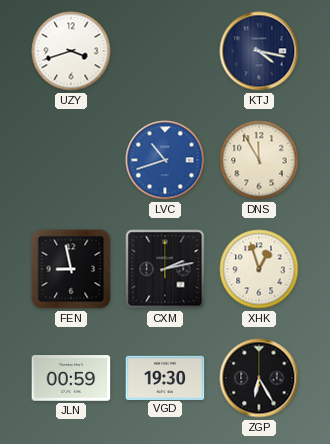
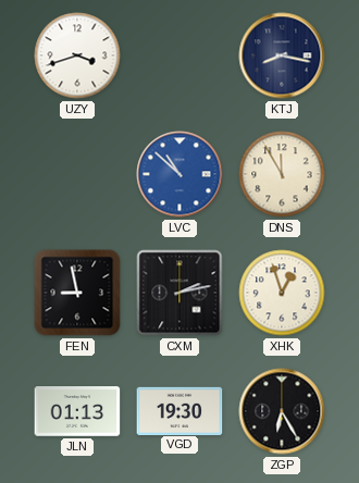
KTJ: 4:17 -> 8:17
LVC: 10:42 -> 10:52
JLN: 00:59 -> 01:13
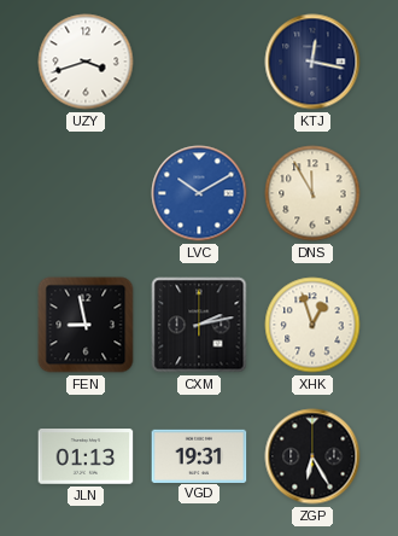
KTJ: 8:17 -> 12:17
LVC: 10:52 -> 10:10
VGD: 19:30 -> 19:31
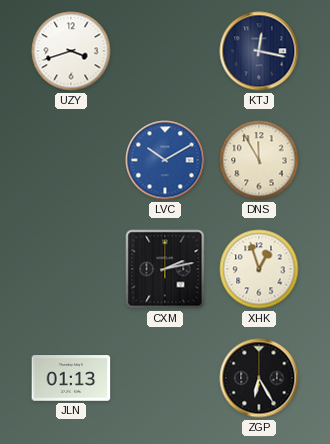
FEN: 8:58 -> none
VGD: 19:31 -> none
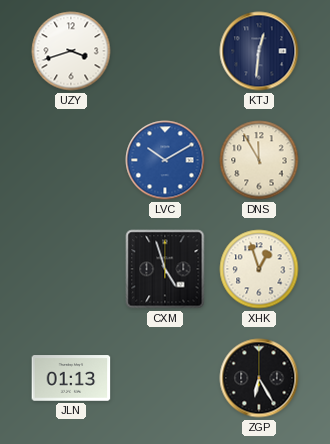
KTJ: 12:17 -> 12:31
CXM: 2:13 -> 4:57
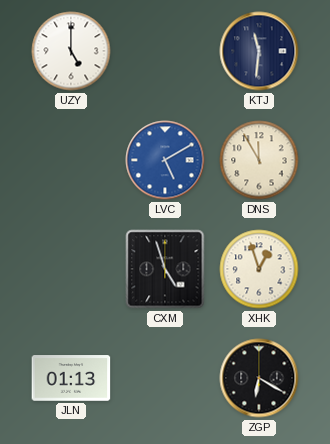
UZY: 3:42 -> 5:00
KTJ: 12:31 -> 11:31
LVC: 10:10 -> 5:10
ZGP: 6:25 -> 6:20
